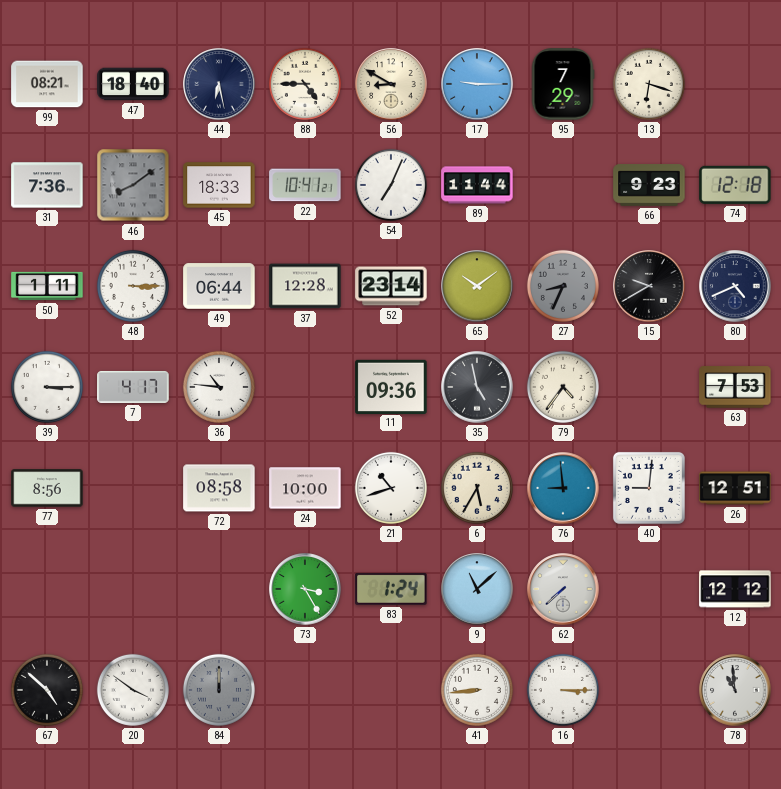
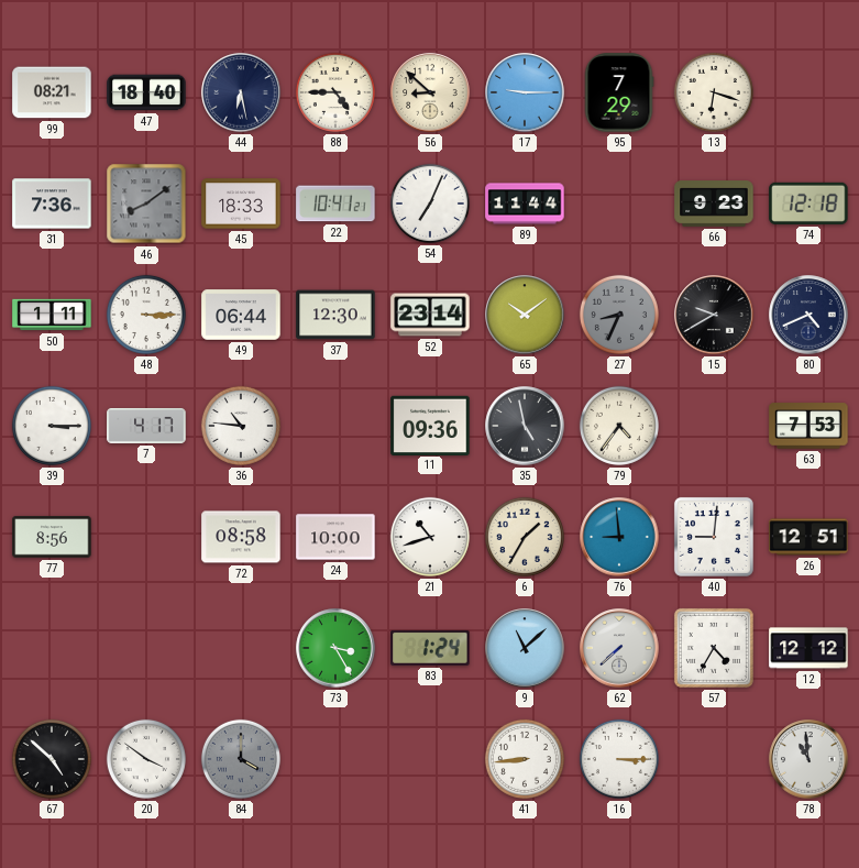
56: 8:50 -> 8:52
37: 12:28 -> 12:30
6: 5:35 -> 1:35
57: none -> 4:35
84: 12:00 -> 4:00
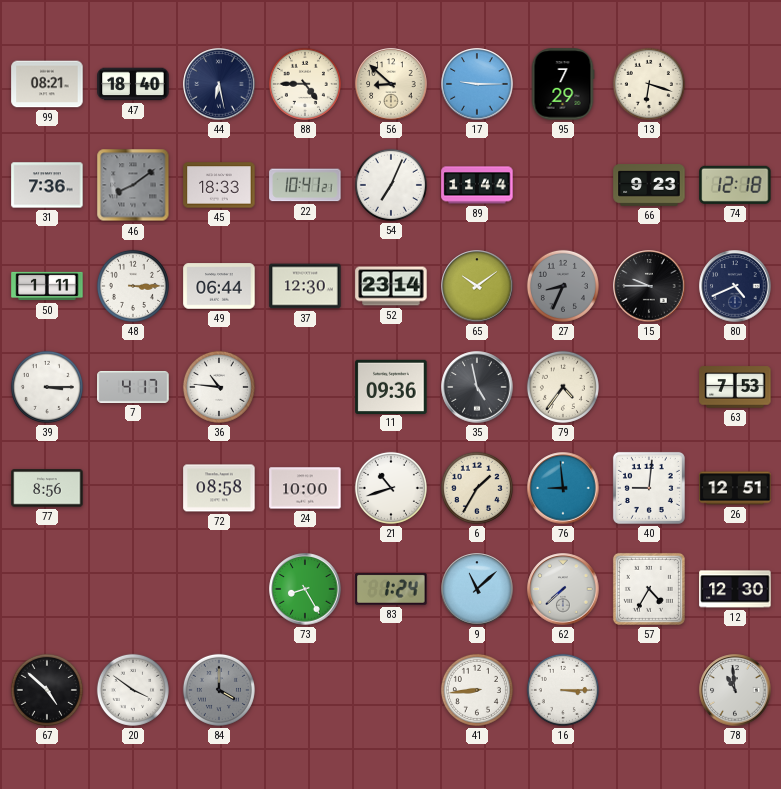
15: 9:40 -> 9:45
73: 3:25 -> 8:25
12: 12:12 -> 12:30
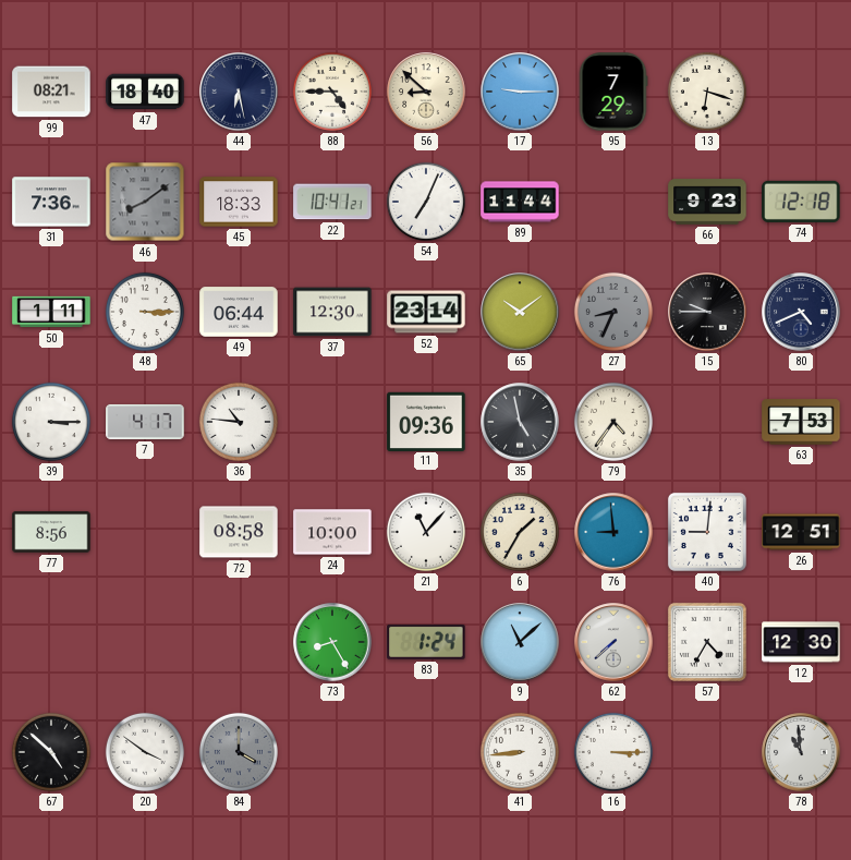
21: 10:42 -> 11:07
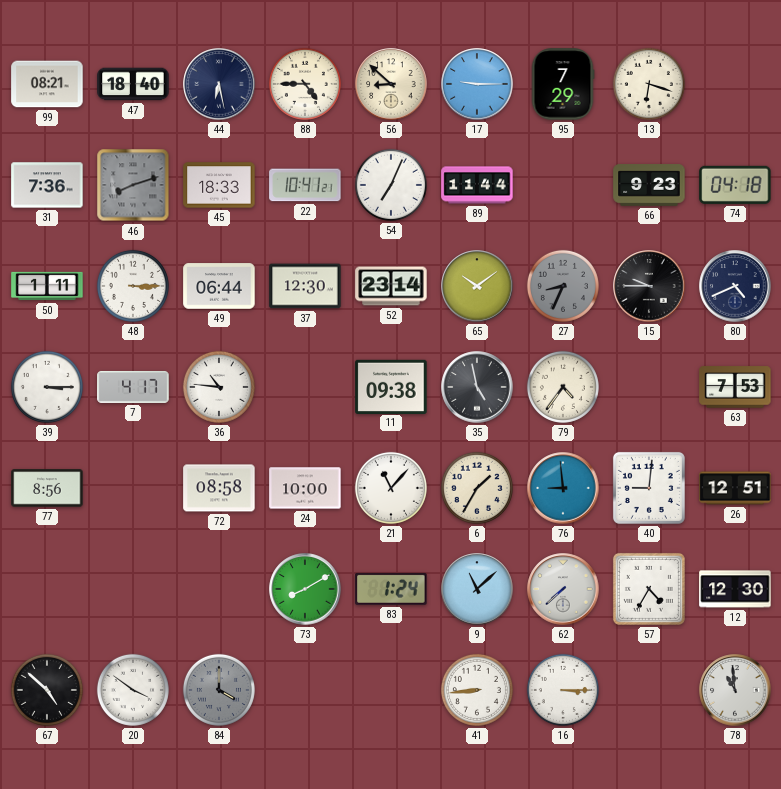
46: 8:09 -> 8:12
74: 12:18 -> 04:18
11: 09:36 -> 09:38
73: 8:25 -> 8:10
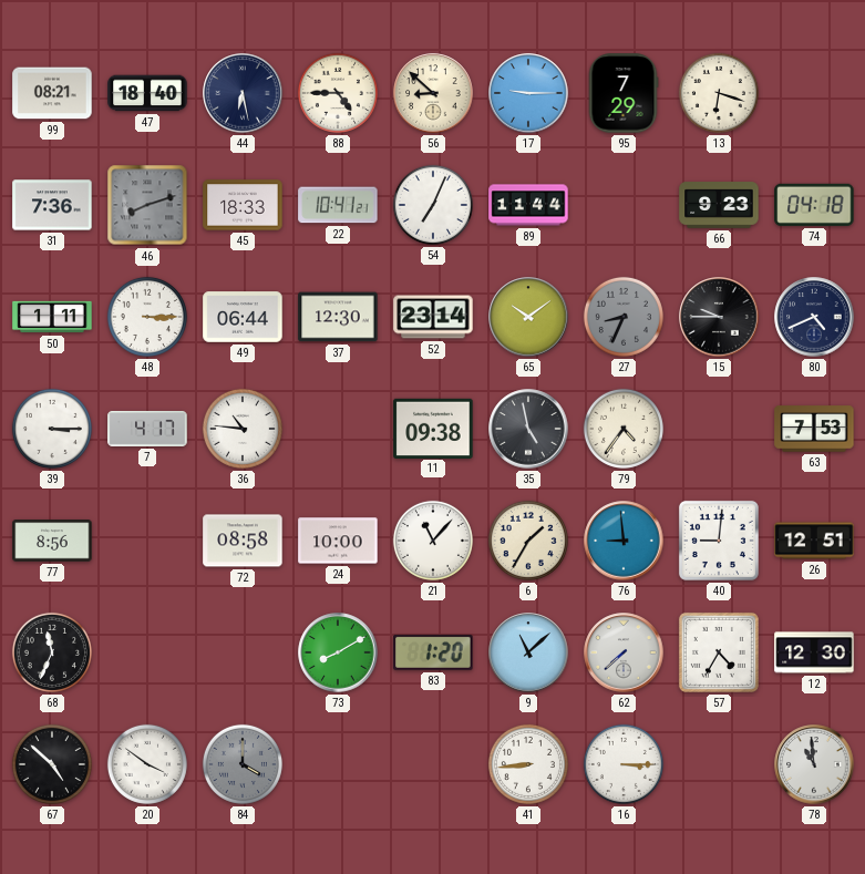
68: none -> 11:34
83: 1:24 -> 1:20
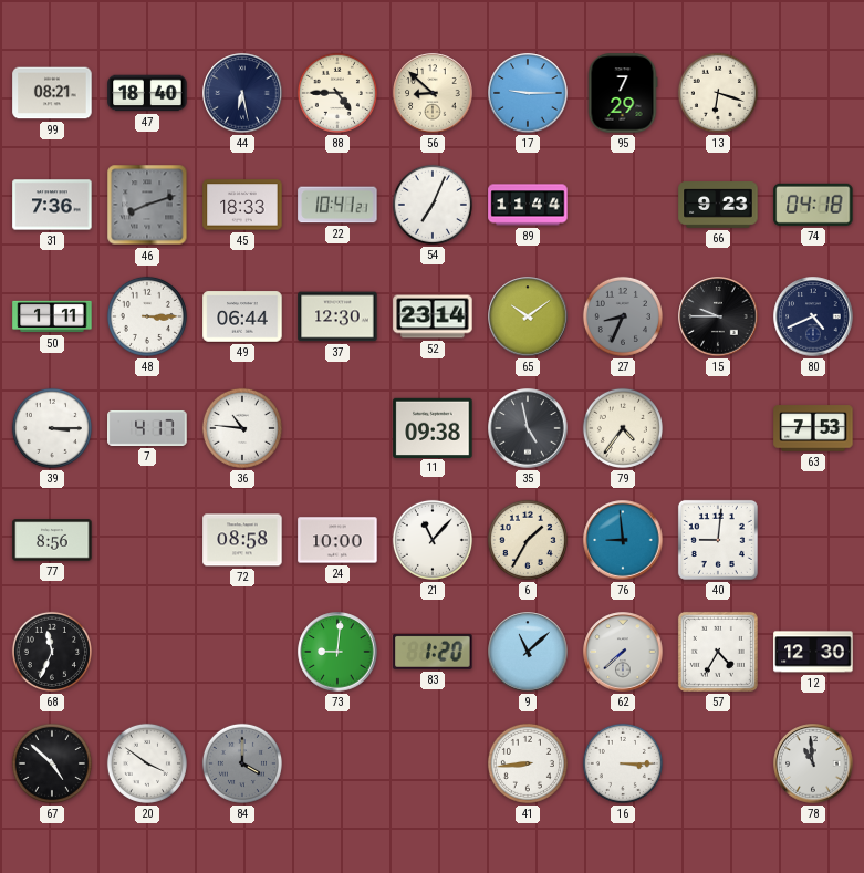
26: 12:51 -> none
73: 8:10 -> 9:01
